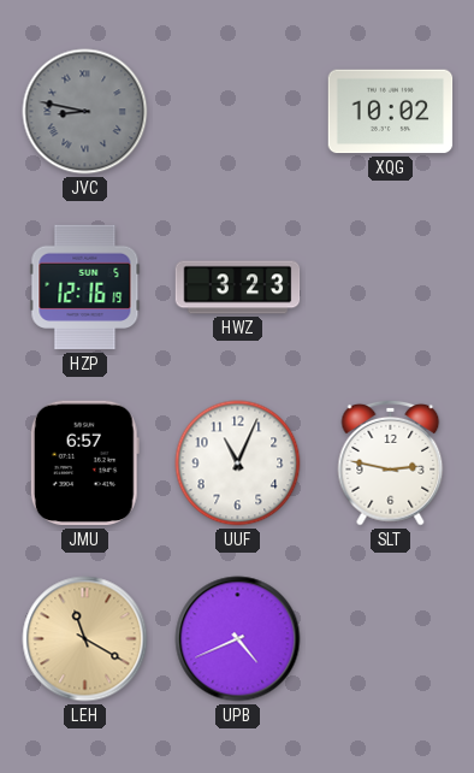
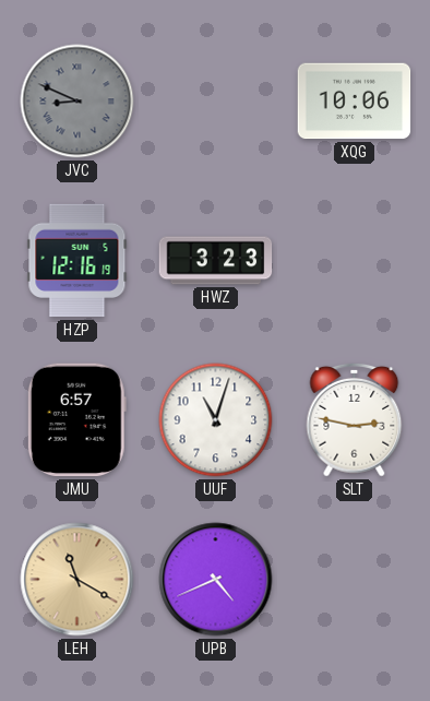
JVC: 8:47 -> 8:49
XQG: 10:02 -> 10:06
UUF: 11:04 -> 11:03
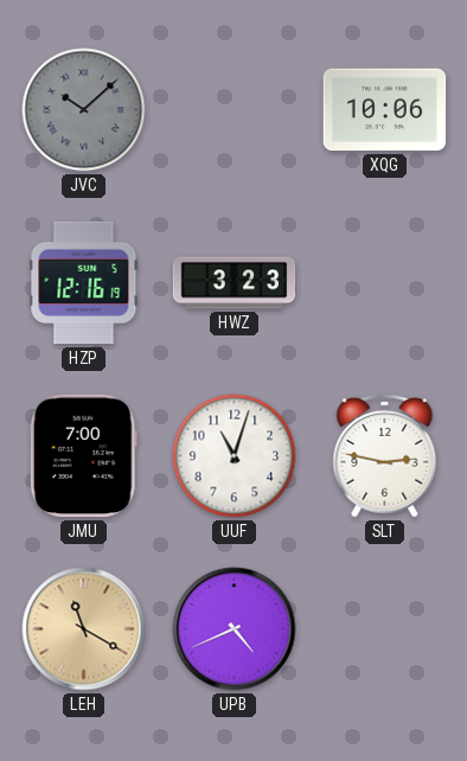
JVC: 8:49 -> 10:08
JMU: 6:57 -> 7:00
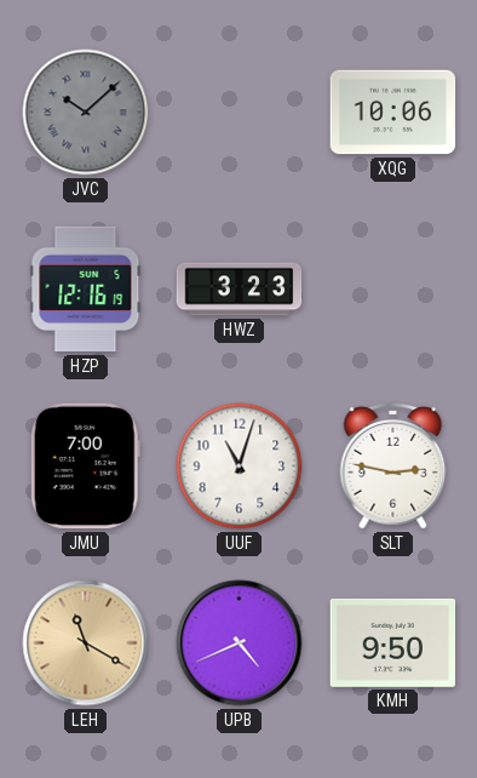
KMH: none -> 9:50
